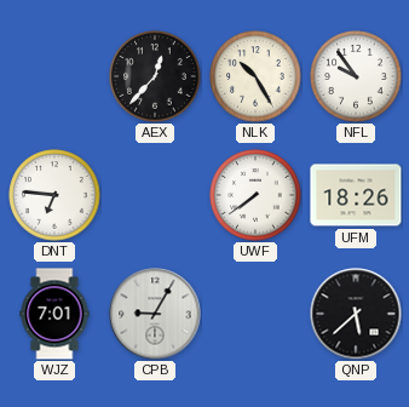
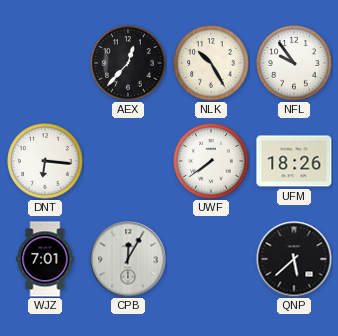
DNT: 6:46 -> 6:16
CPB: 9:05 -> 12:05
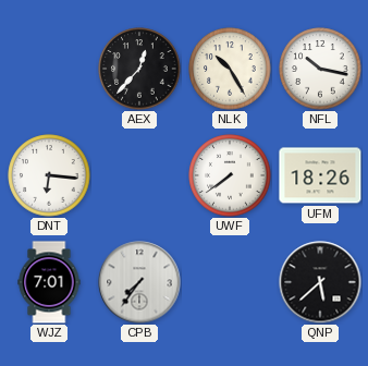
NFL: 9:54 -> 10:17
CPB: 12:05 -> 7:36
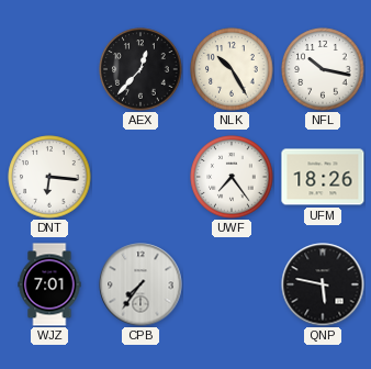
UWF: 7:39 -> 7:24
QNP: 5:38 -> 5:47
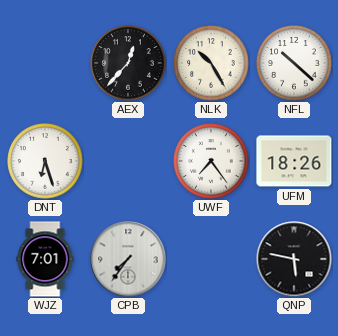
NFL: 10:17 -> 10:22
DNT: 6:16 -> 6:27
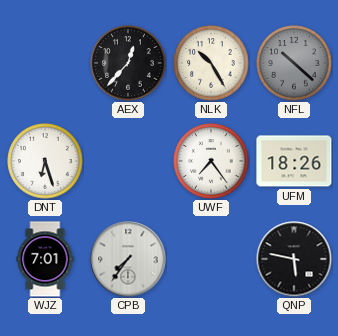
NFL dial: white -> grey
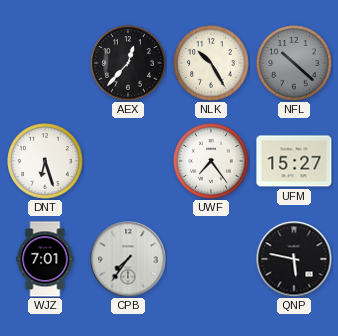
UFM: 18:26 -> 15:27
